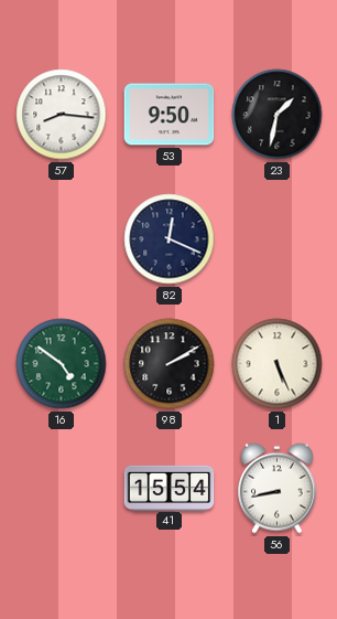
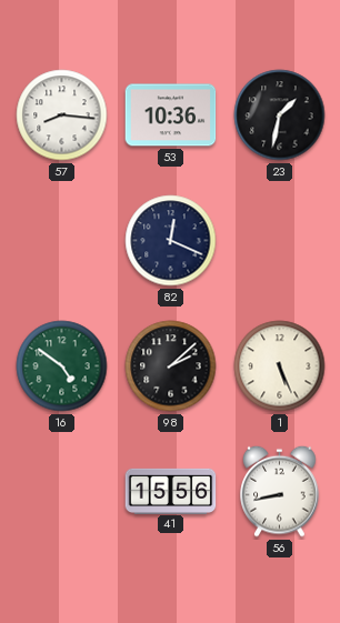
53: 9:50 -> 10:36
98: 2:10 -> 2:08
41: 15:54 -> 15:56
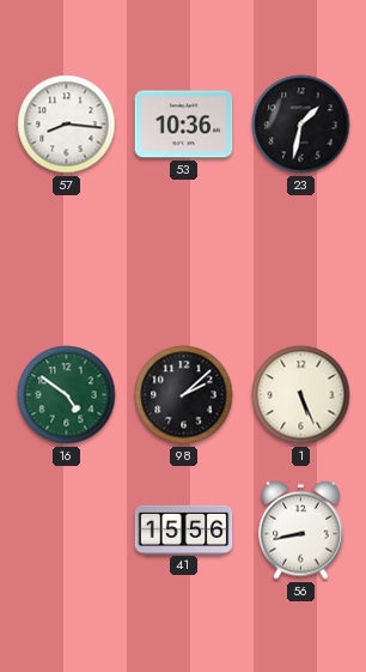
82: 12:19 -> none
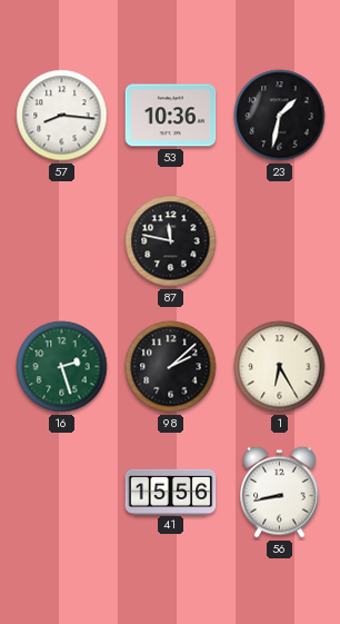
87: none -> 11:47
16: 4:51 -> 2:27
1: 5:26 -> 6:25
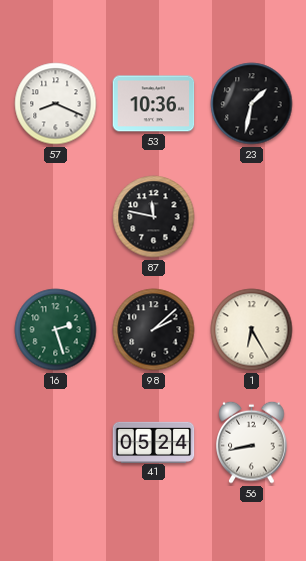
57: 8:16 -> 8:19
41: 15:56 -> 05:24
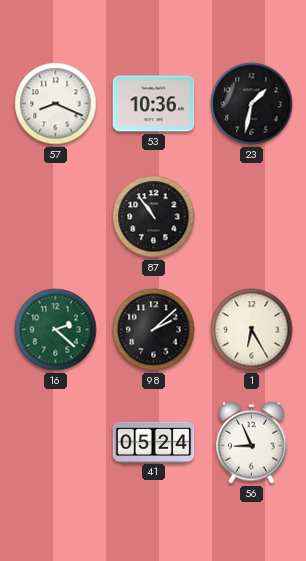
87: 11:47 -> 10:54
16: 2:27 -> 2:22
56: 8:43 -> 8:56
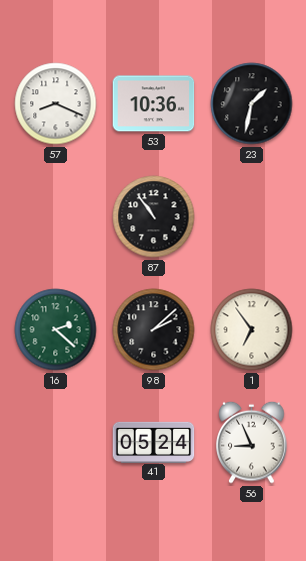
1: 6:25 -> 6:54
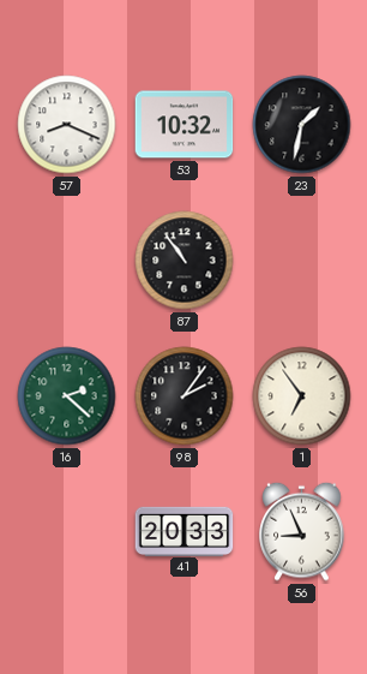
53: 10:36 -> 10:32
98: 2:08 -> 2:06
41: 05:24 -> 20:33
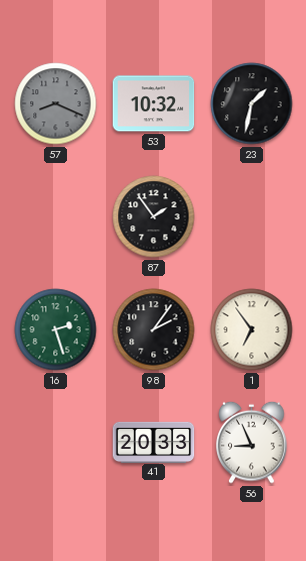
57 dial: white -> grey
87: 10:54 -> 1:54
16: 2:22 -> 2:27
